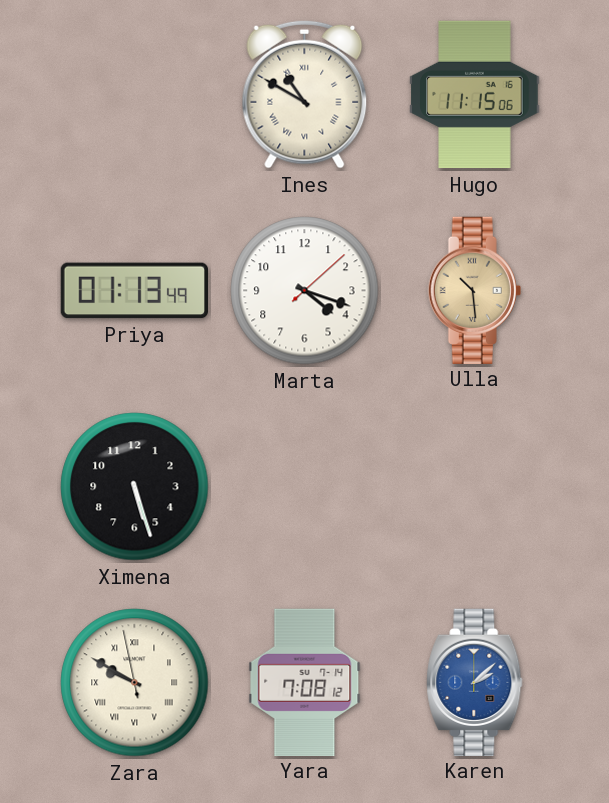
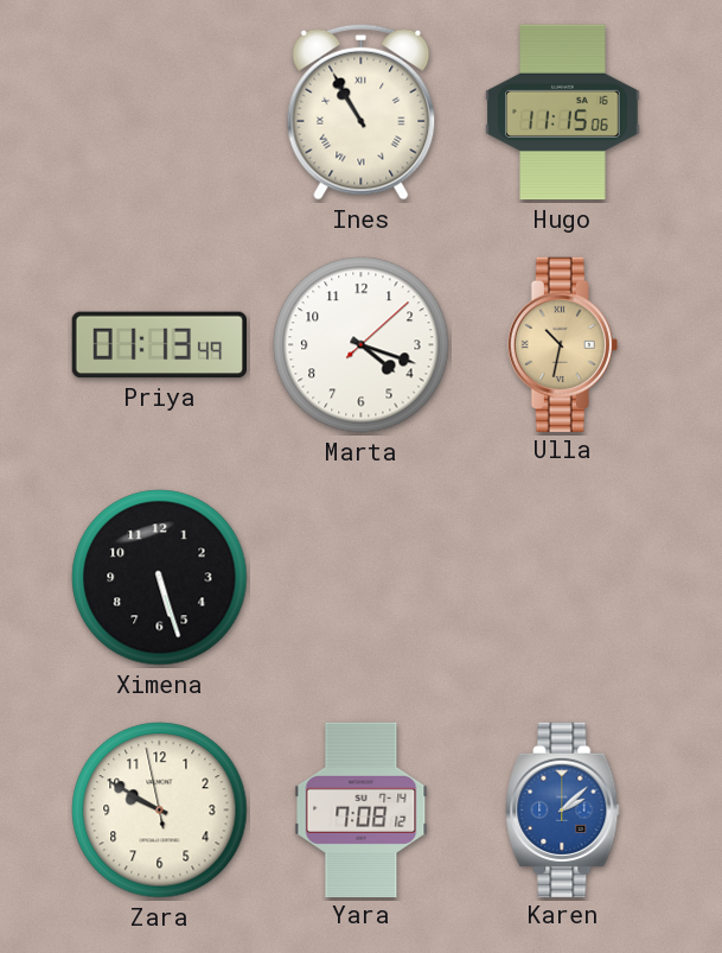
Ines: 10:50 -> 10:55
Ulla: 10:29 -> 10:32
Zara numerals: Roman -> Arabic
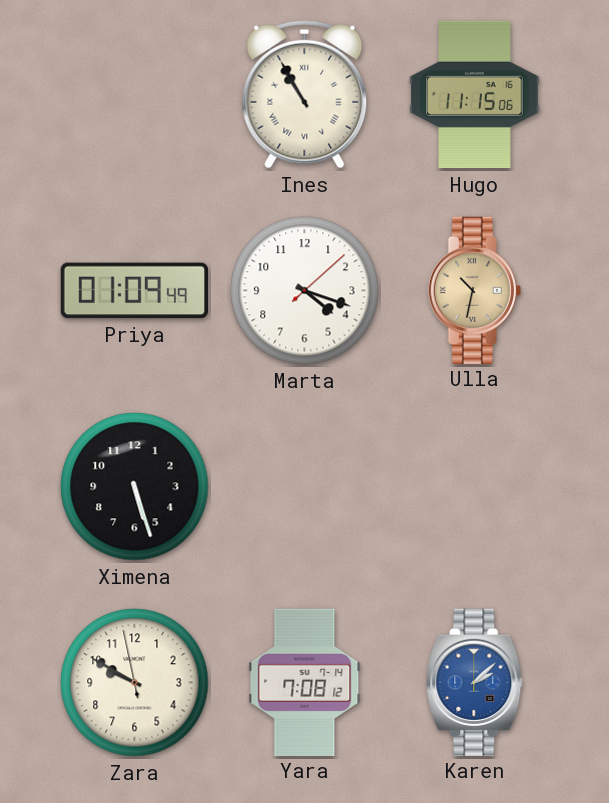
Priya: 01:13 -> 01:09
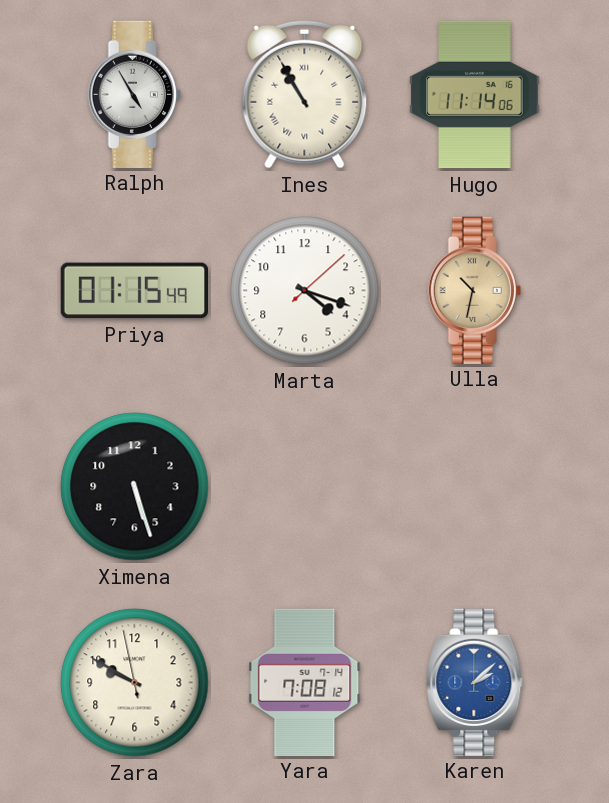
Ralph: none -> 4:55
Hugo: 11:15 -> 11:14
Priya: 01:09 -> 01:15
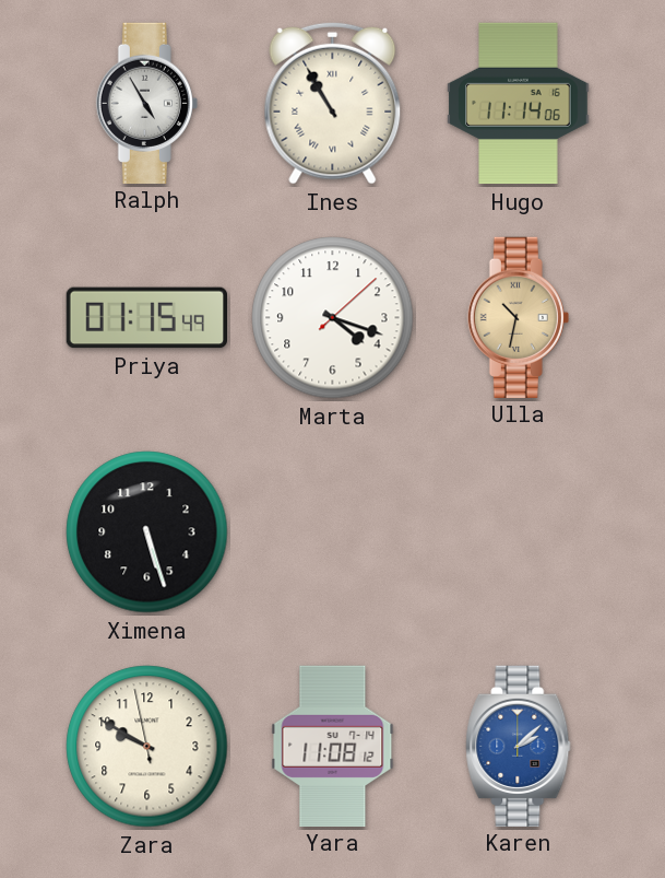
Yara: 7:08 -> 11:08
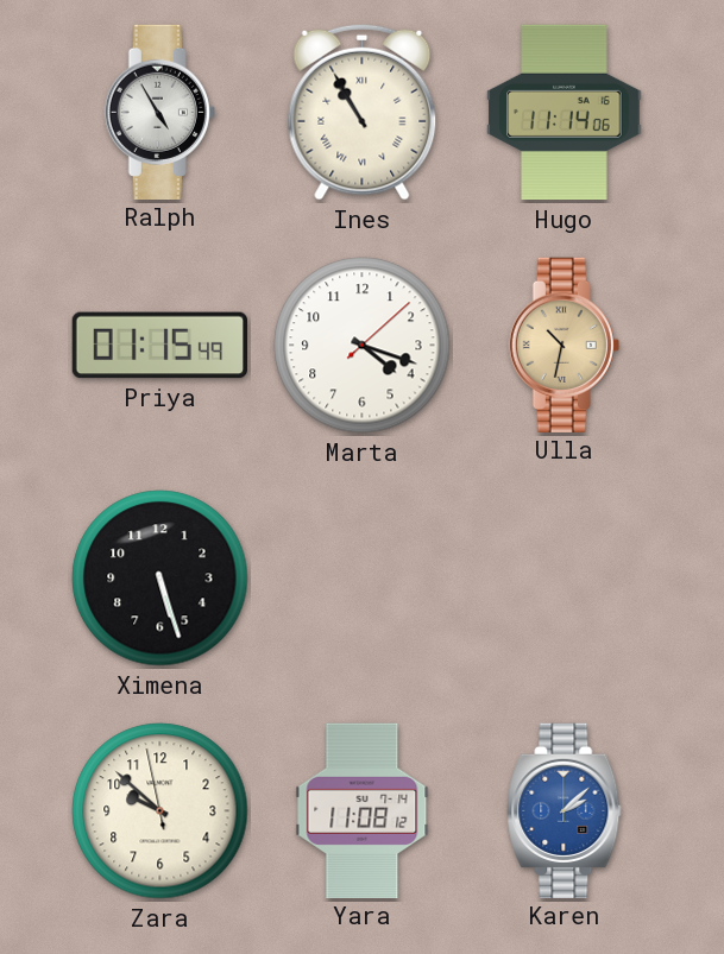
Zara: 9:49 -> 9:51
